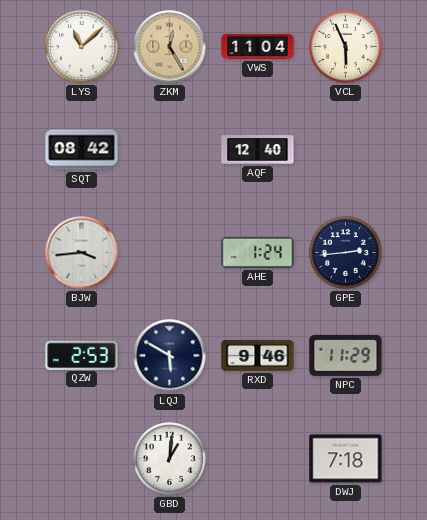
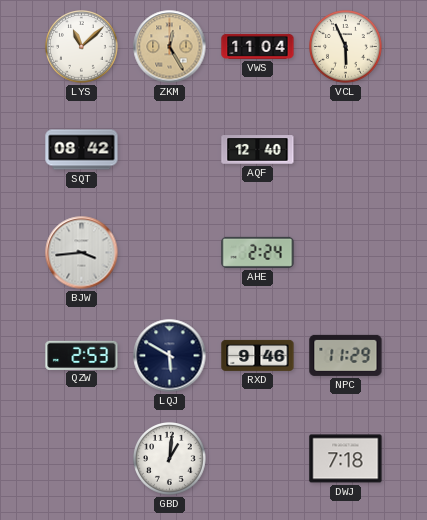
AHE: 1:24 -> 2:24
GPE: 2:44 -> none
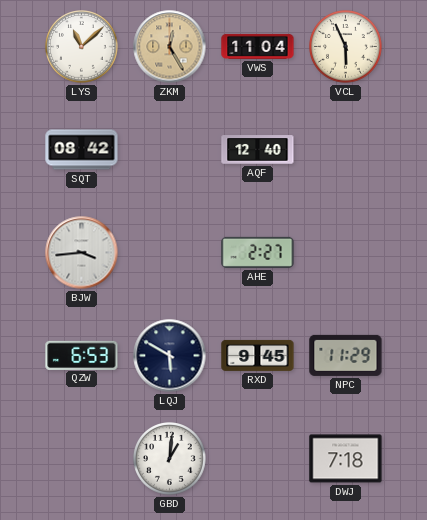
AHE: 2:24 -> 2:27
QZW: 2:53 -> 6:53
RXD: 9:46 -> 9:45
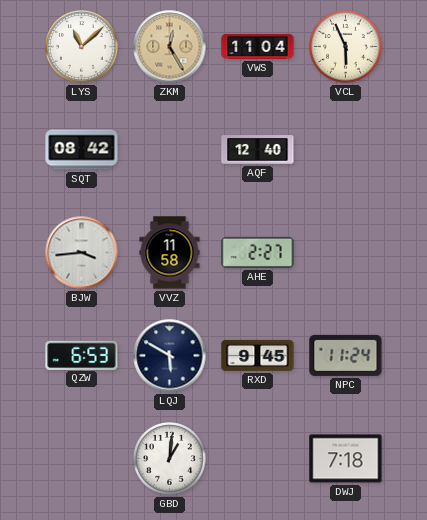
VVZ: none -> 11:58
NPC: 11:29 -> 11:24
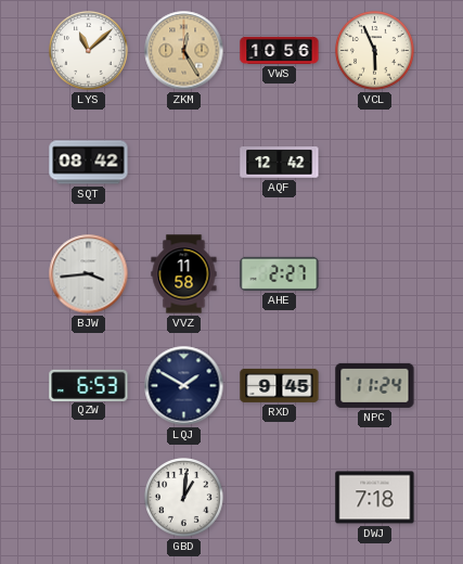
VWS: 11:04 -> 10:56
AQF: 12:40 -> 12:42
LQJ: 5:50 -> 1:50
